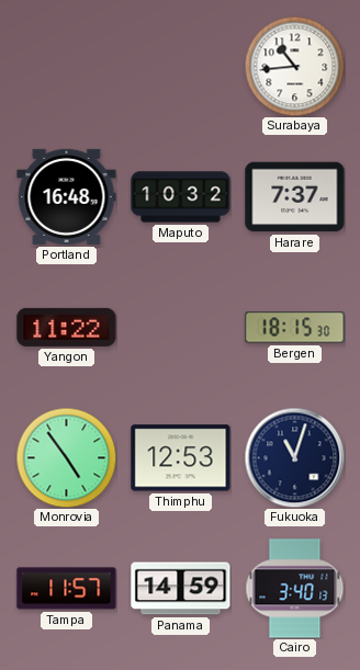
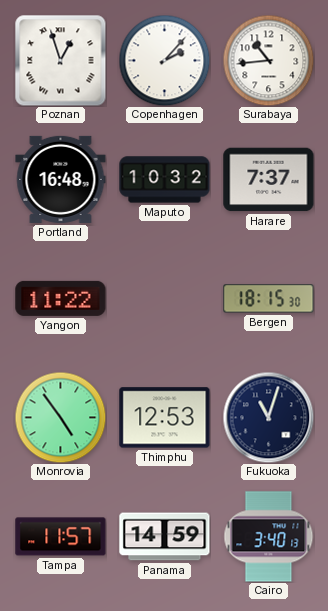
Poznan: none -> 12:57
Copenhagen: none -> 2:07
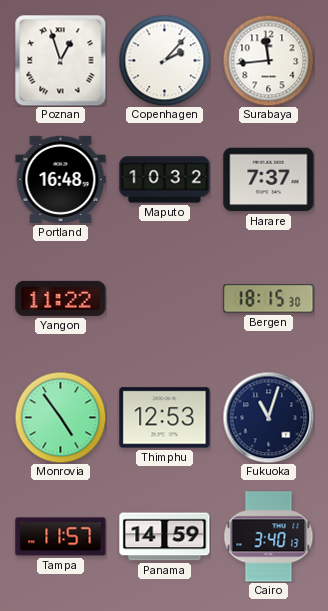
Surabaya: 10:44 -> 11:44
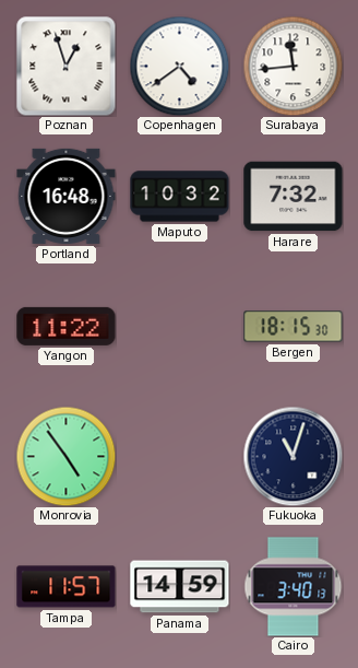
Copenhagen: 2:07 -> 4:39
Harare: 7:37 -> 7:32
Thimphu: 12:53 -> none
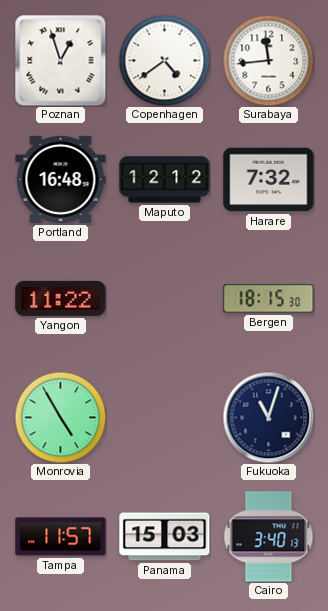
Maputo: 10:32 -> 12:12
Monrovia: 4:54 -> 4:55
Panama: 14:59 -> 15:03
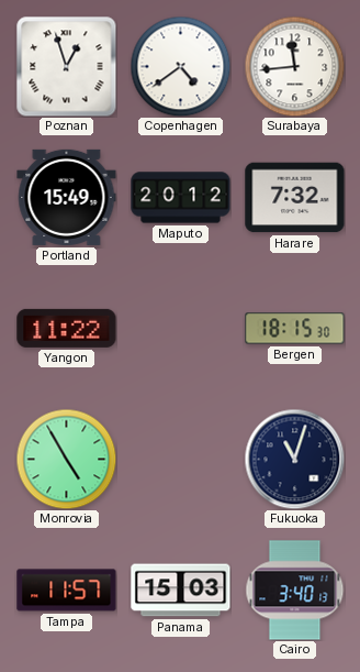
Portland: 16:48 -> 15:49
Maputo: 12:12 -> 20:12
